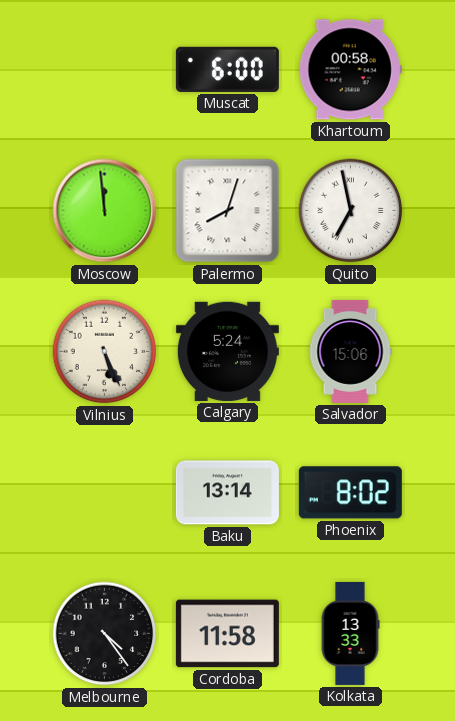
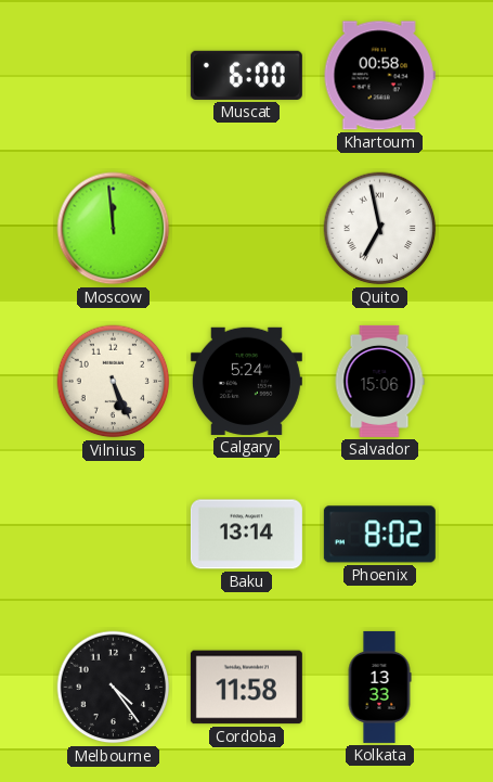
Palermo: 8:03 -> none
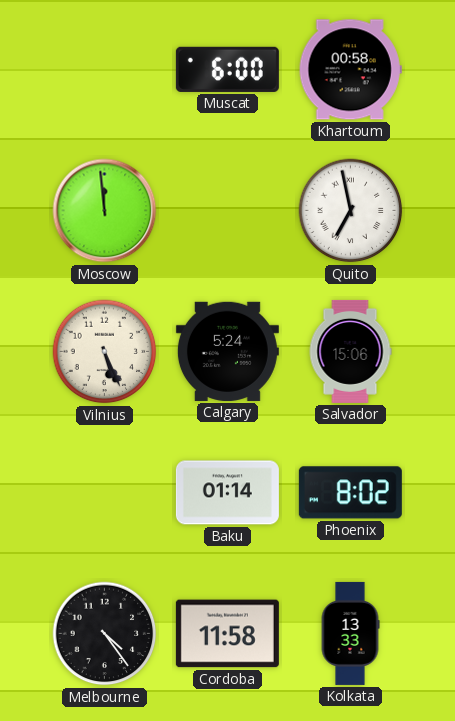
Baku: 13:14 -> 01:14
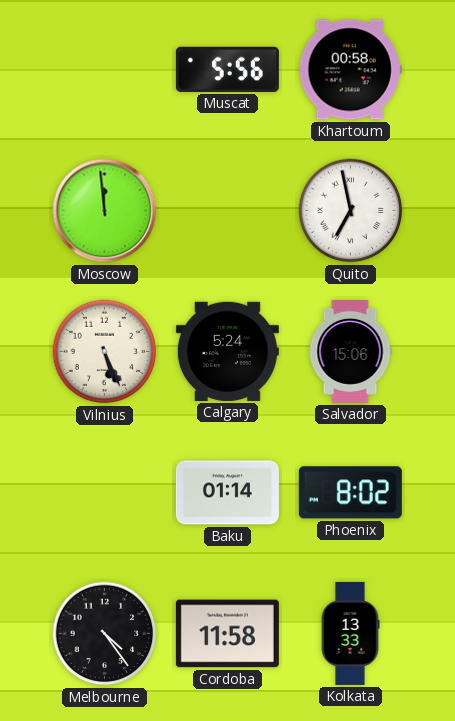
Muscat: 6:00 -> 5:56
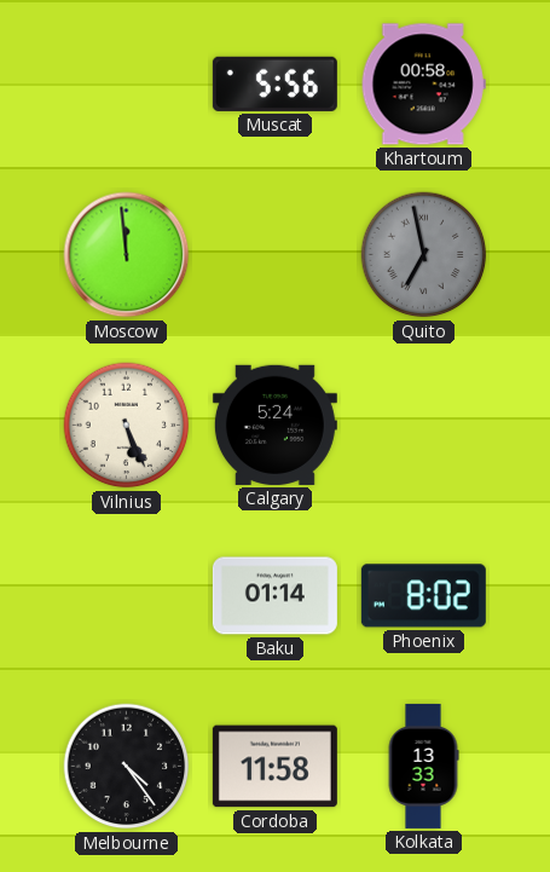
Quito dial: white -> grey
Salvador: 15:06 -> none
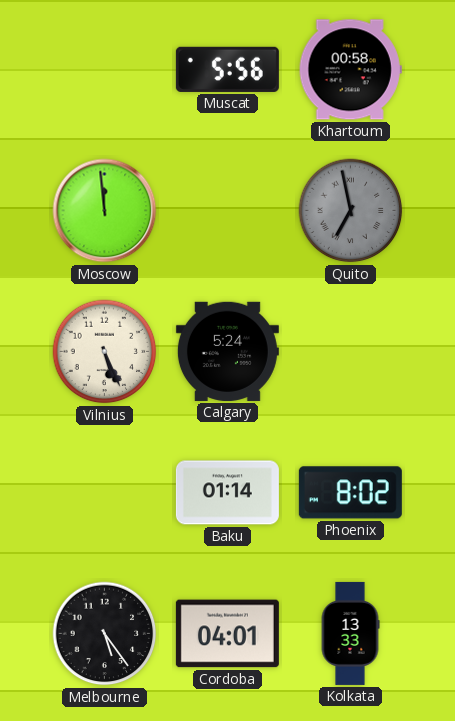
Melbourne: 4:24 -> 5:24
Cordoba: 11:58 -> 04:01
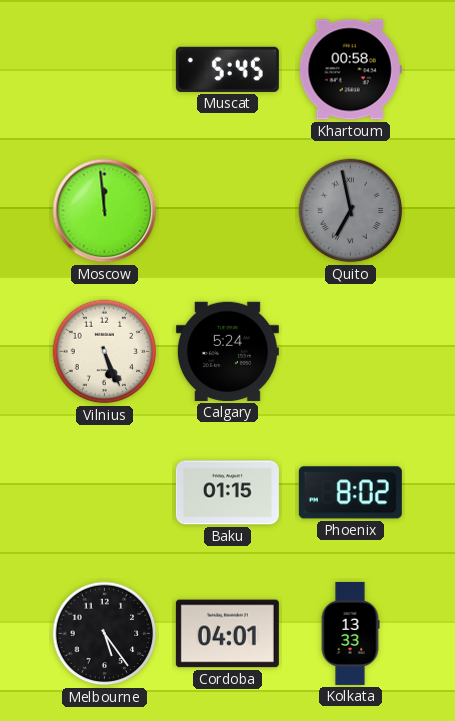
Muscat: 5:56 -> 5:45
Baku: 01:14 -> 01:15
